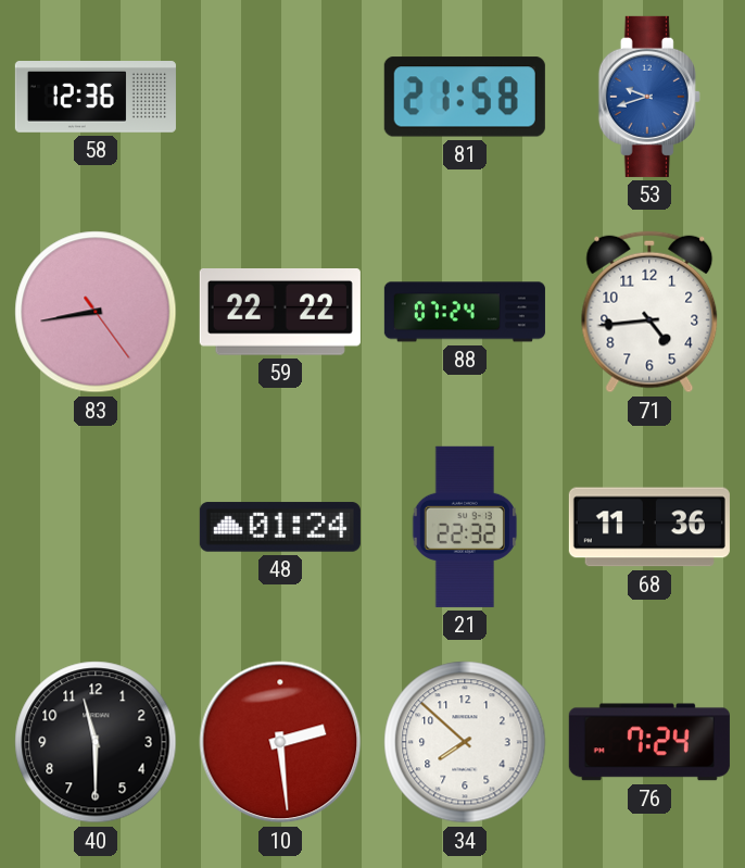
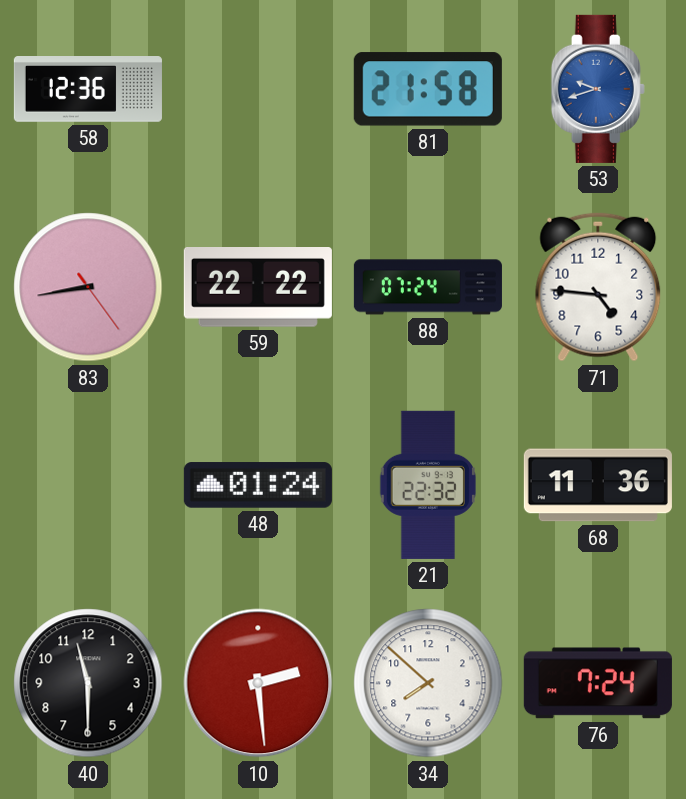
71: 4:44 -> 4:46
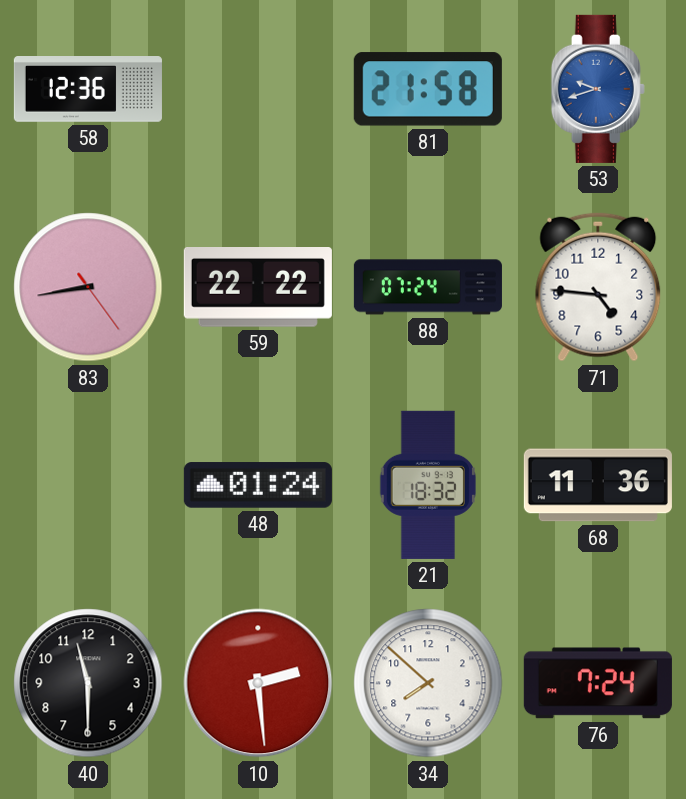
21: 22:32 -> 18:32
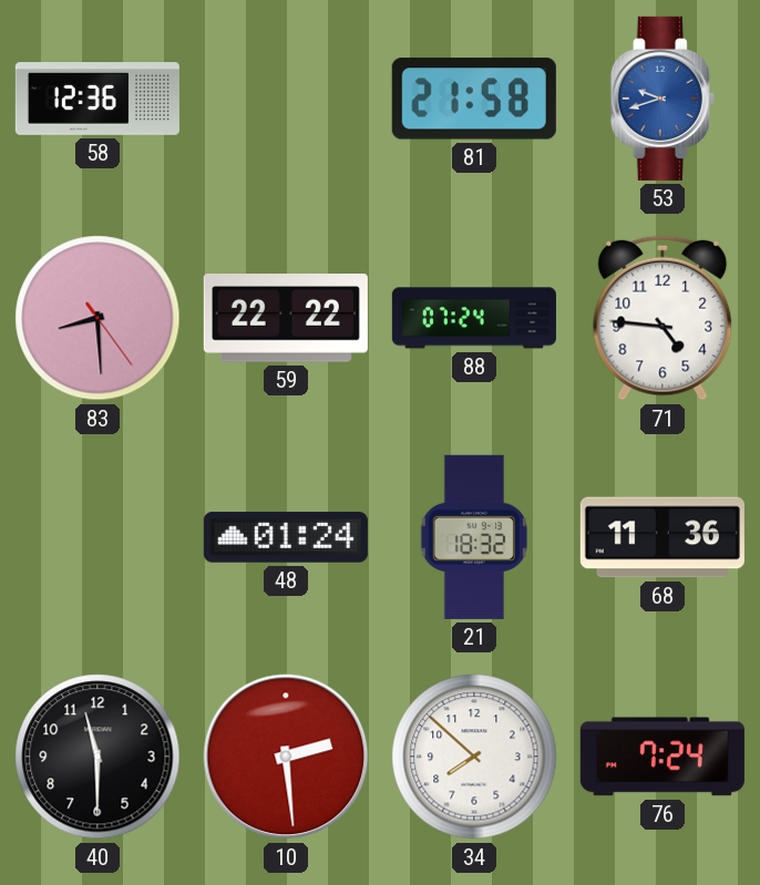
83: 8:43 -> 8:29
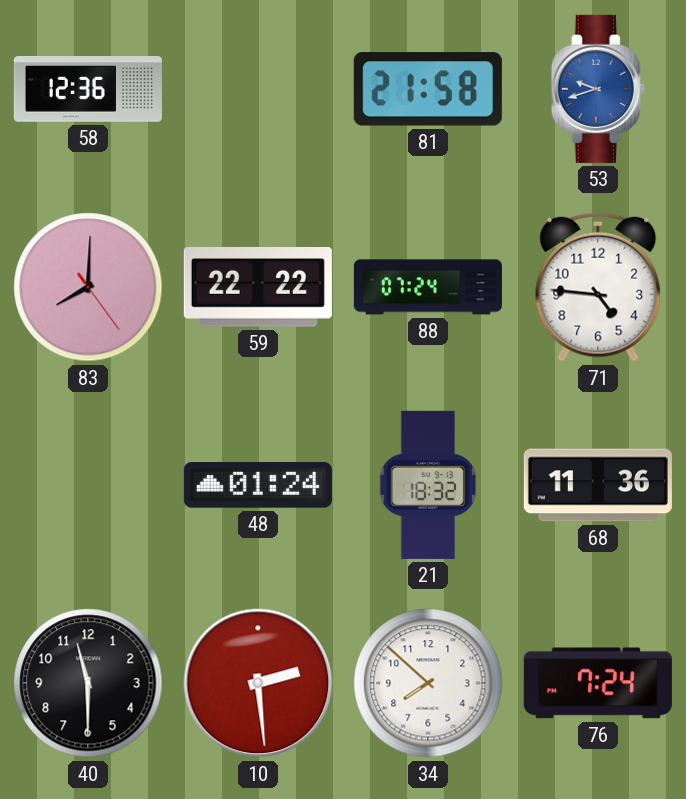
83: 8:29 -> 8:00
